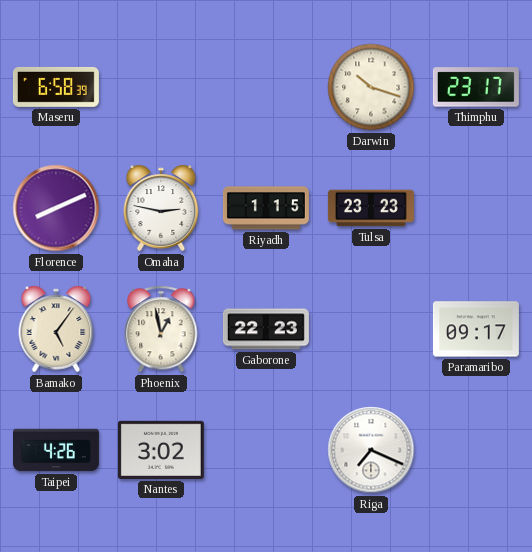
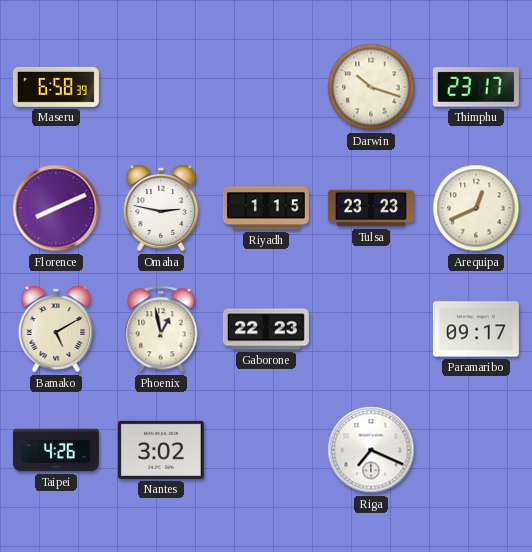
Arequipa: none -> 12:41
Bamako: 5:06 -> 5:10
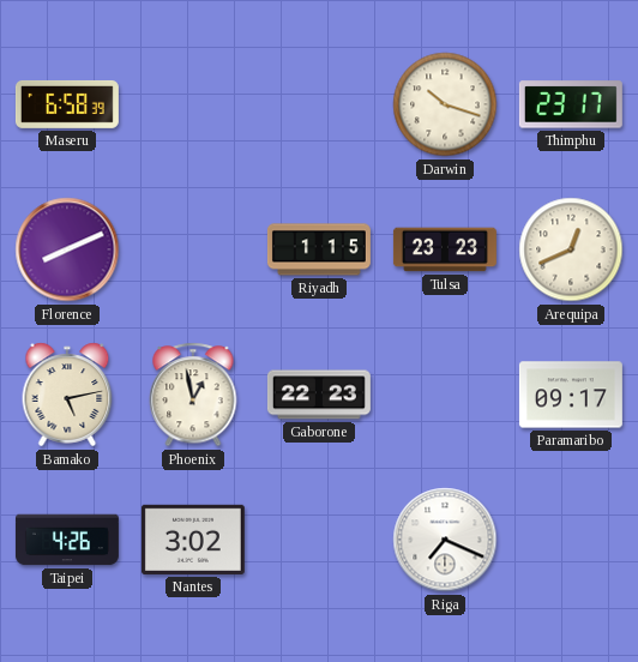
Omaha: 2:47 -> none
Bamako: 5:10 -> 5:13
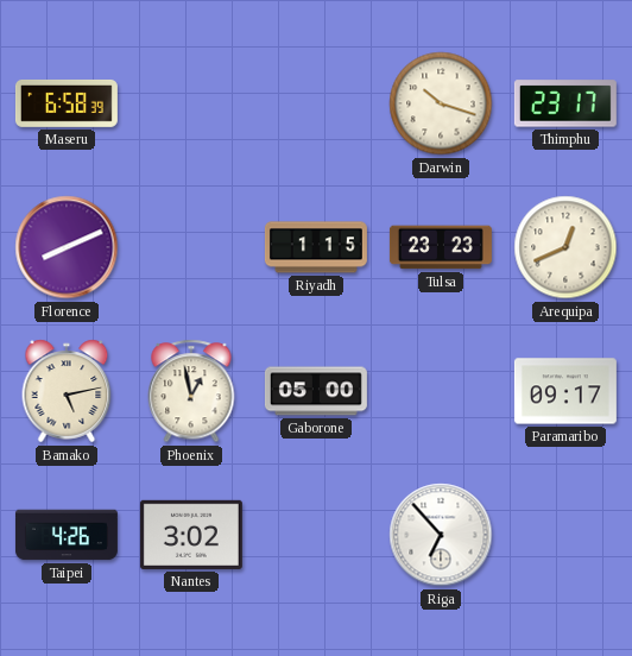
Gaborone: 22:23 -> 05:00
Riga: 7:19 -> 6:53
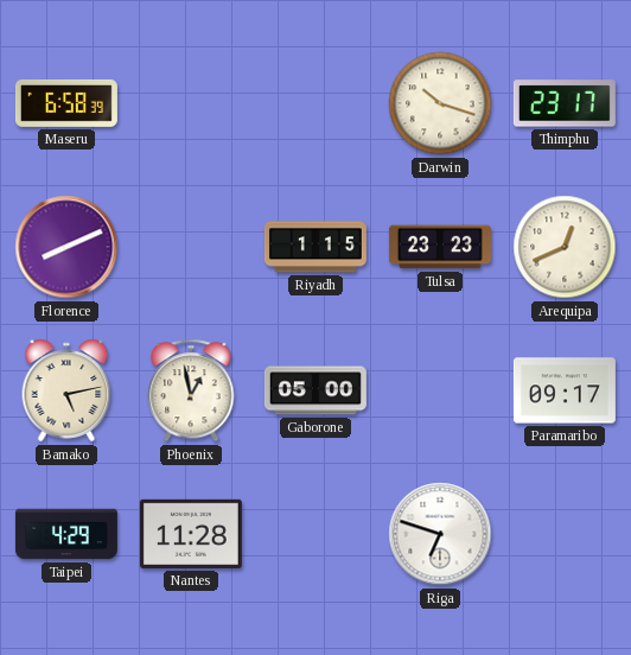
Taipei: 4:26 -> 4:29
Nantes: 3:02 -> 11:28
Riga: 6:53 -> 6:48
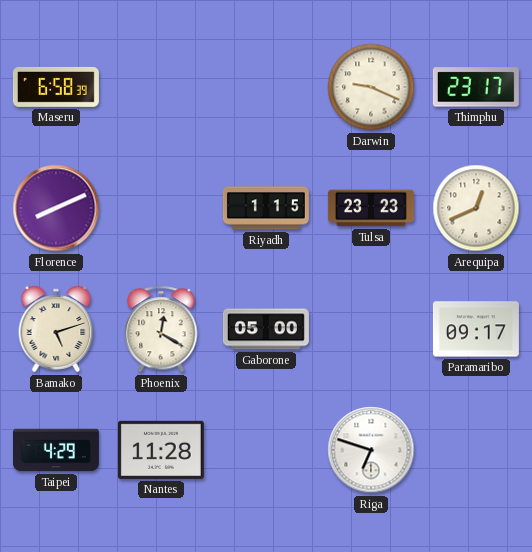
Darwin: 10:18 -> 9:19
Bamako: 5:13 -> 5:12
Phoenix: 12:58 -> 12:20
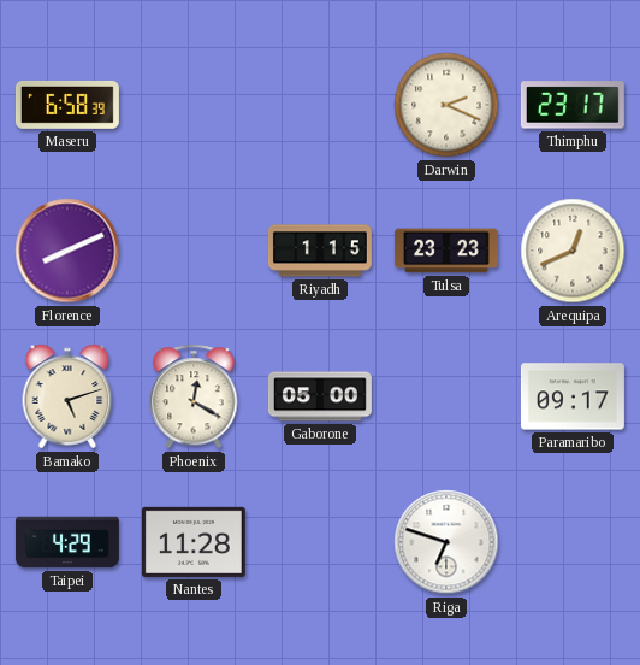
Darwin: 9:19 -> 2:19
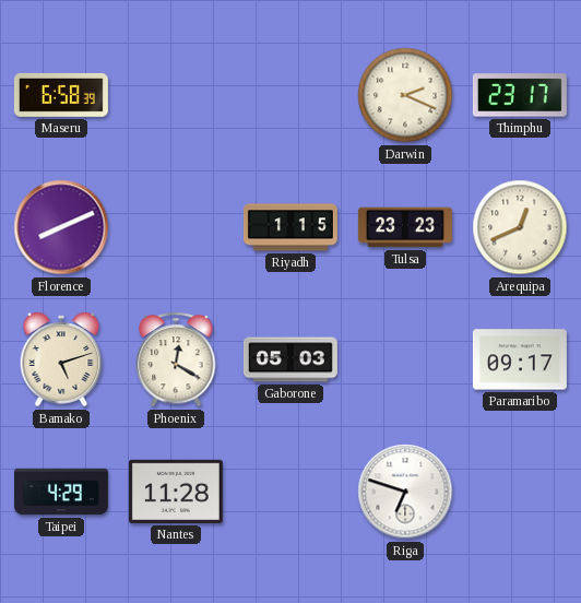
Gaborone: 05:00 -> 05:03
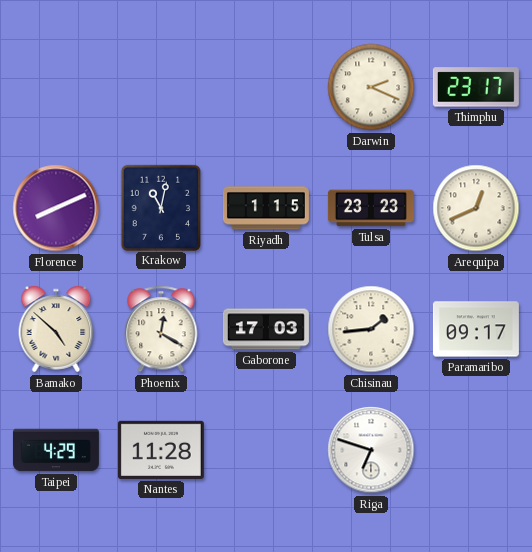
Maseru: 6:58 -> none
Krakow: none -> 11:02
Bamako: 5:12 -> 4:52
Gaborone: 05:03 -> 17:03
Chisinau: none -> 1:44
